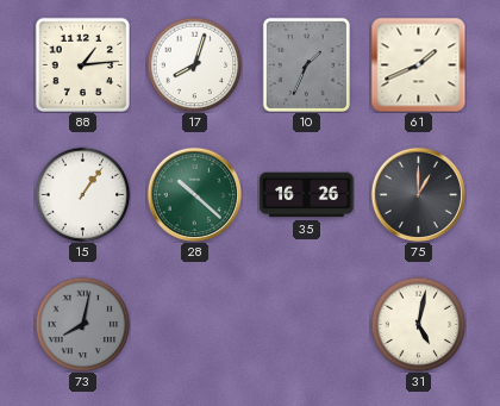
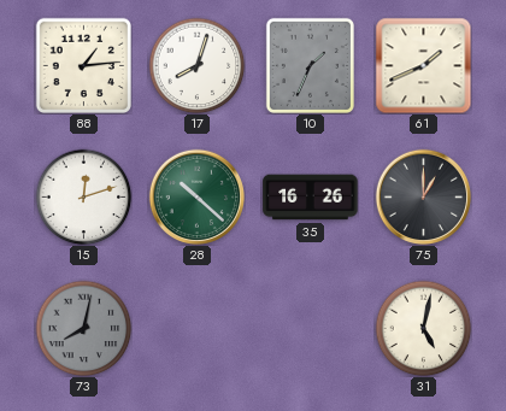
15: 1:06 -> 12:12
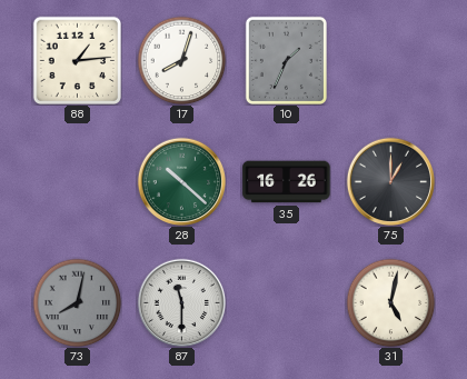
61: 1:41 -> none
15: 12:12 -> none
87: none -> 11:30
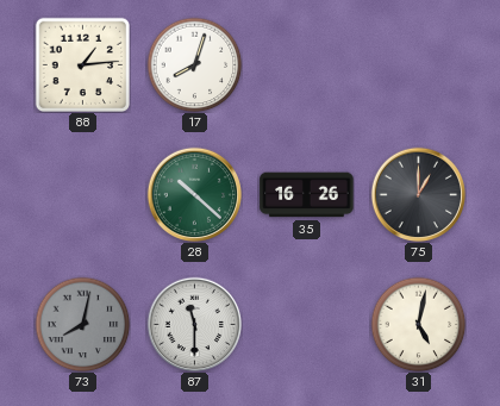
10: 1:34 -> none
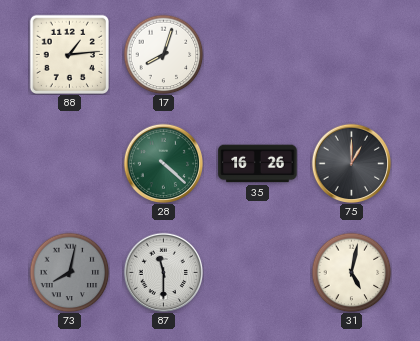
28: 10:22 -> 4:22
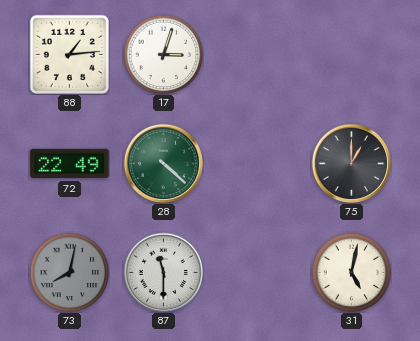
17: 8:03 -> 3:03
72: none -> 22:49
35: 16:26 -> none
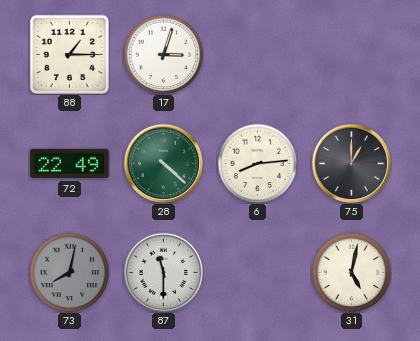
88: 1:14 -> 1:15
6: none -> 8:14
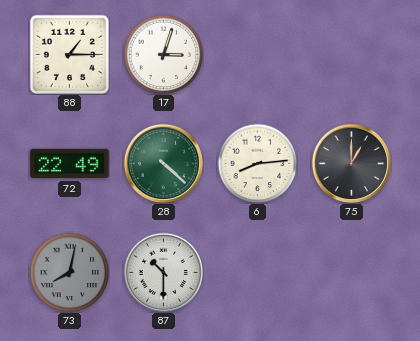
87: 11:30 -> 10:30
31: 5:02 -> none
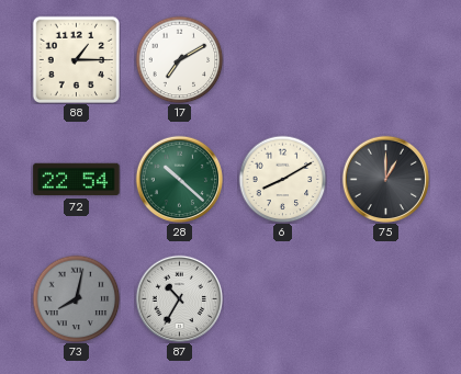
17: 3:03 -> 7:10
72: 22:49 -> 22:54
28: 4:22 -> 10:22
6: 8:14 -> 8:10
87: 10:30 -> 10:35
